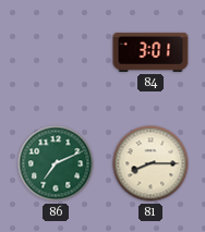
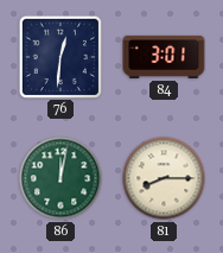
76: none -> 12:31
86: 7:11 -> 12:02
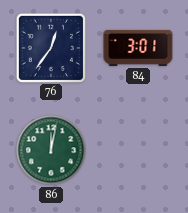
76: 12:31 -> 12:36
81: 8:15 -> none
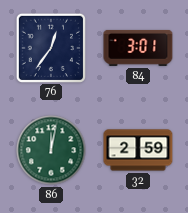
32: none -> 2:59
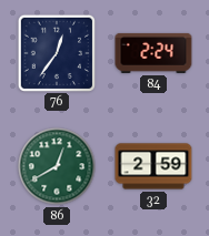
84: 3:01 -> 2:24
86: 12:02 -> 12:40
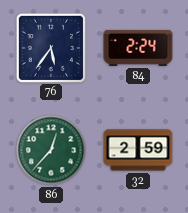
76: 12:36 -> 5:36
86: 12:40 -> 12:37
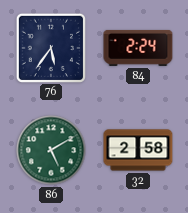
86: 12:37 -> 5:10
32: 2:59 -> 2:58
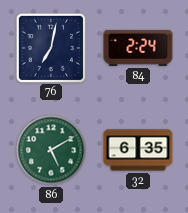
76: 5:36 -> 7:02
32: 2:58 -> 6:35
